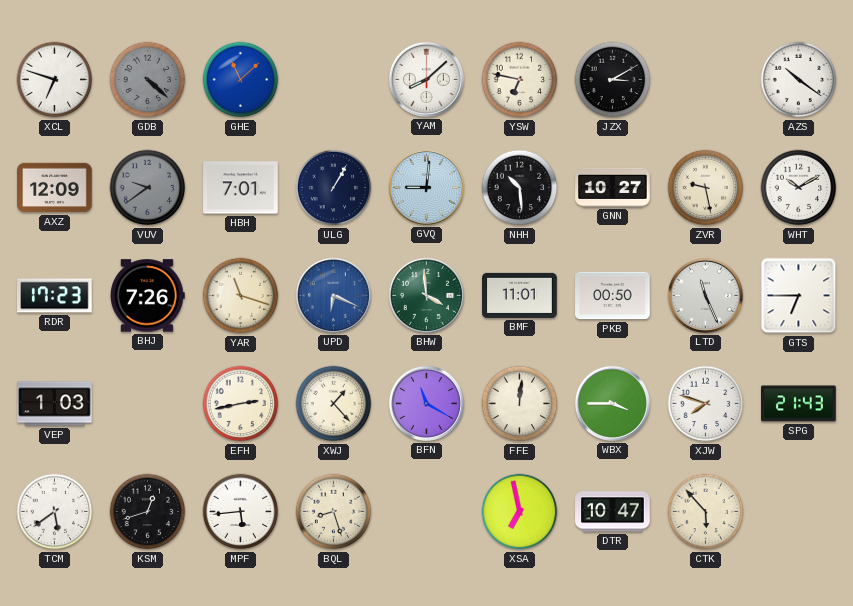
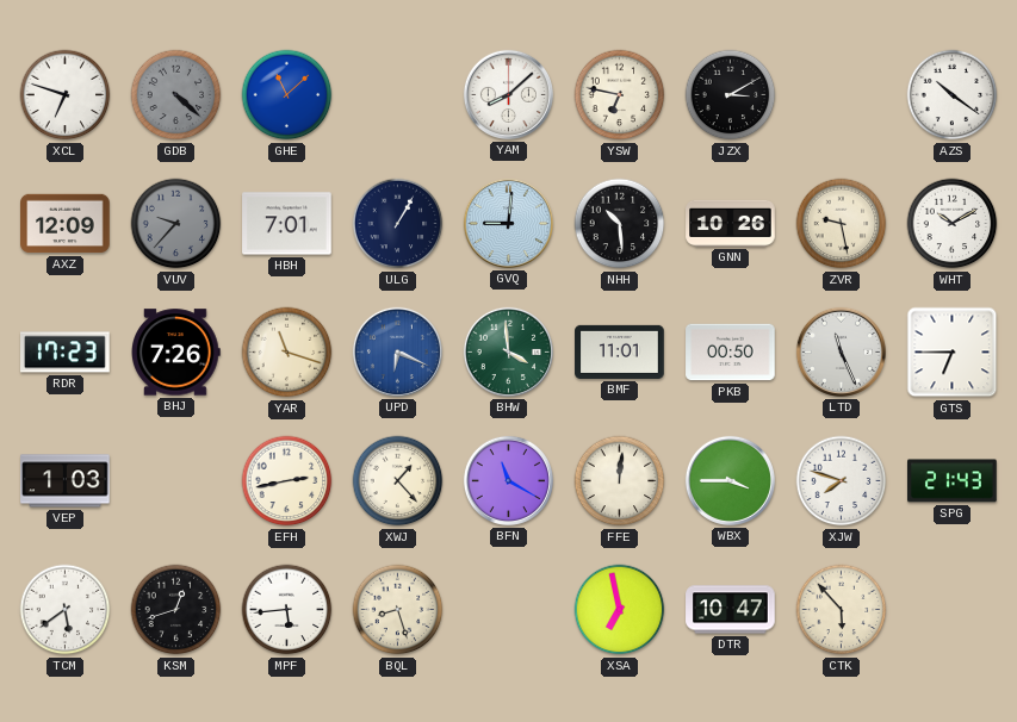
VUV: 9:39 -> 9:37
GNN: 10:27 -> 10:26
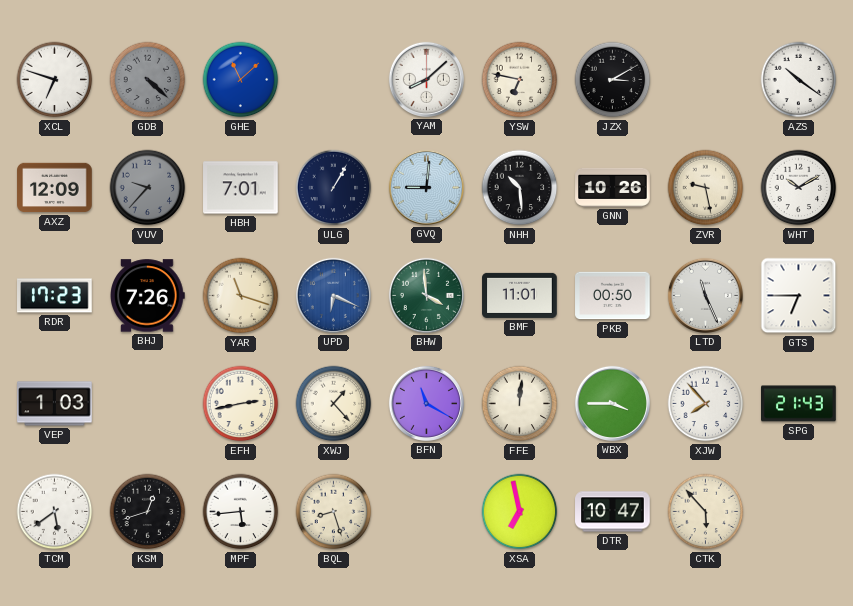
XJW: 7:48 -> 7:53
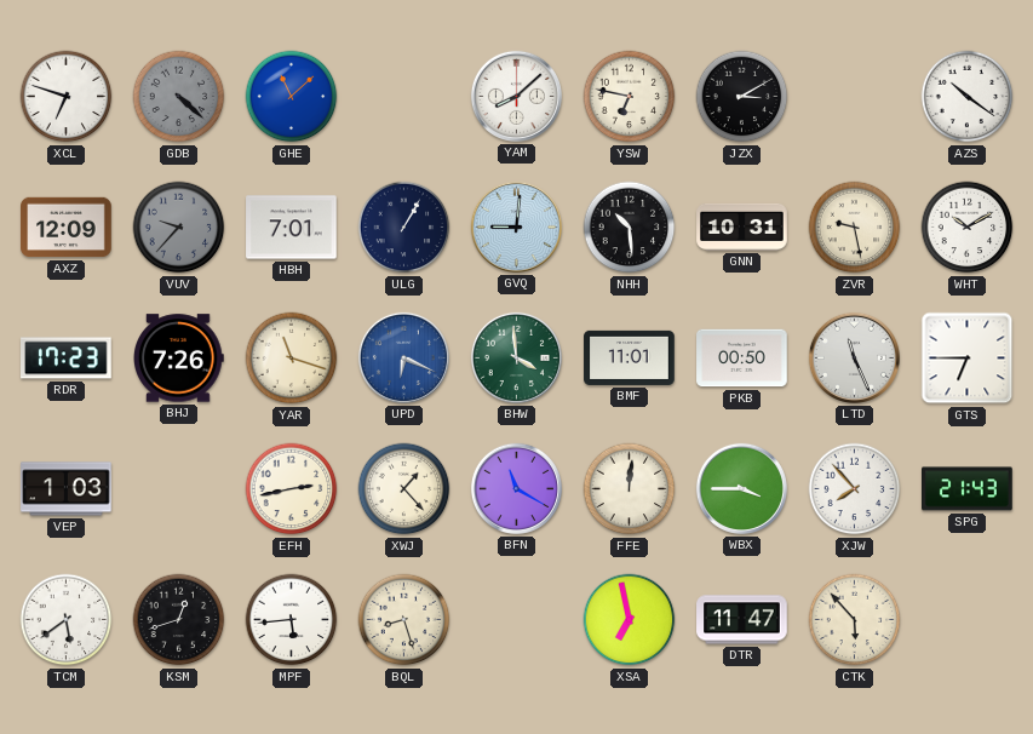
GNN: 10:26 -> 10:31
DTR: 10:47 -> 11:47
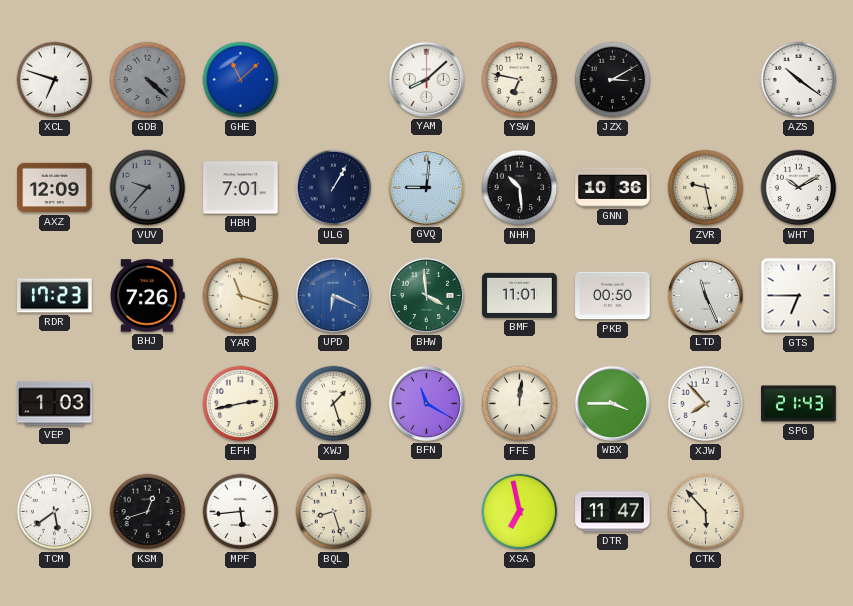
GNN: 10:31 -> 10:36
XWJ: 1:23 -> 1:27
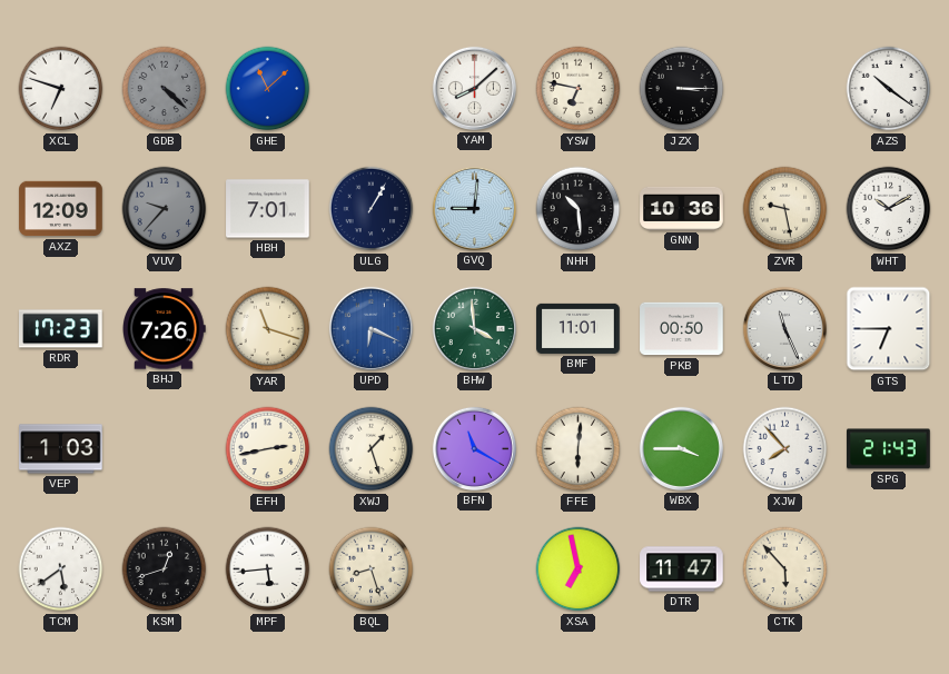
JZX: 3:10 -> 3:15
FFE: 12:01 -> 6:01
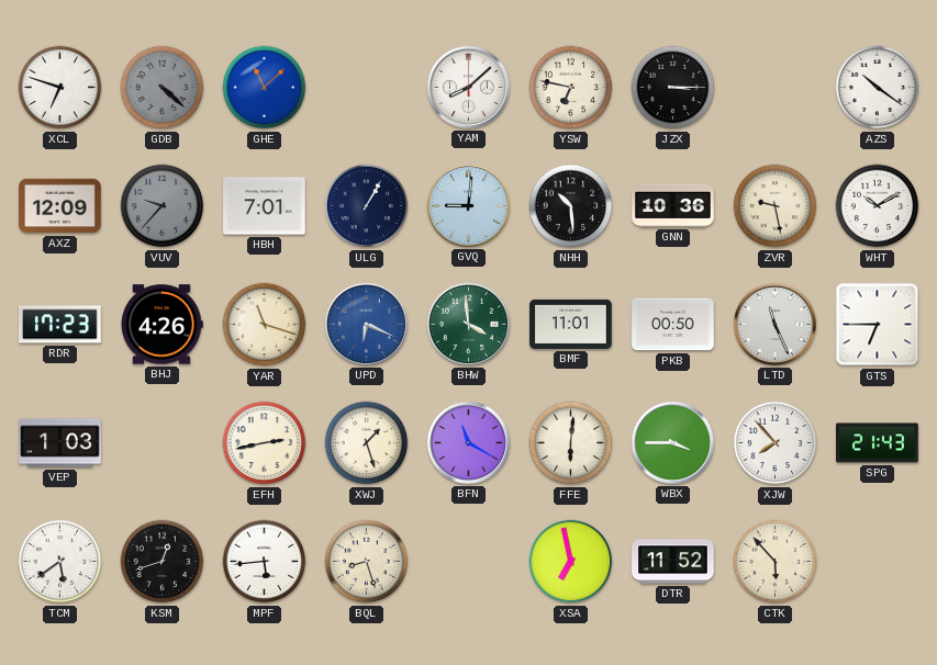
BHJ: 7:26 -> 4:26
DTR: 11:47 -> 11:52
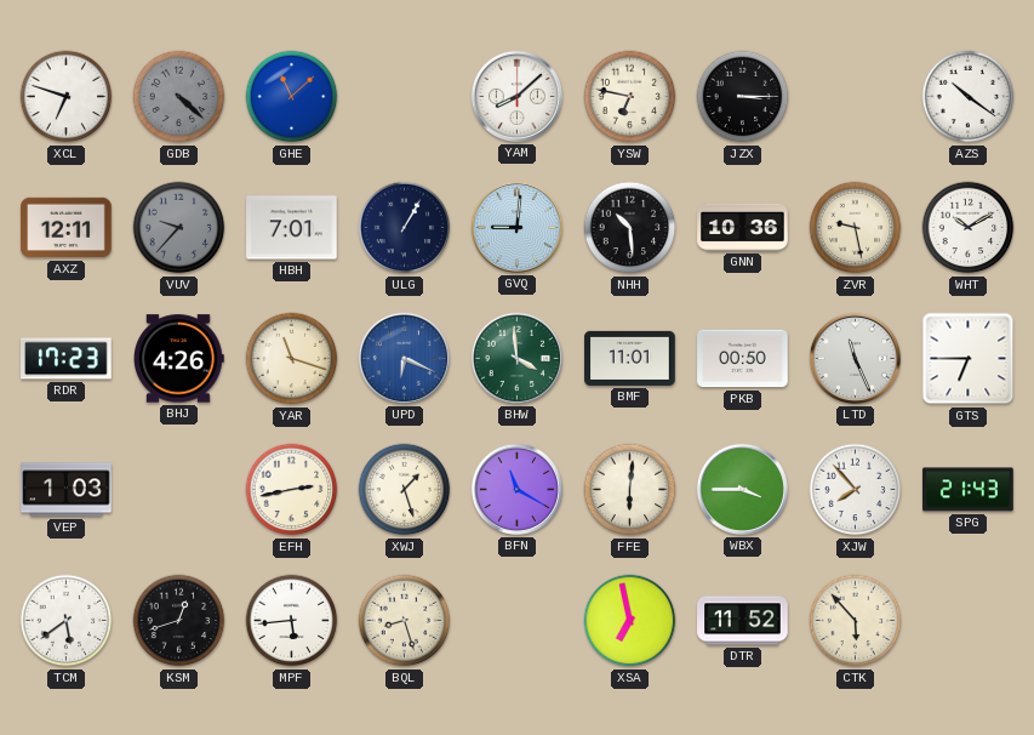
AXZ: 12:09 -> 12:11
